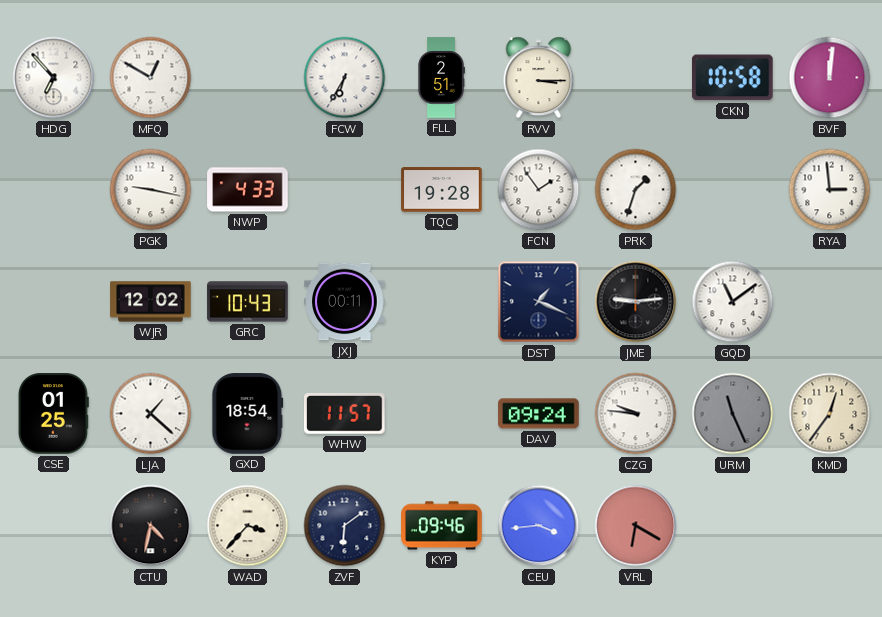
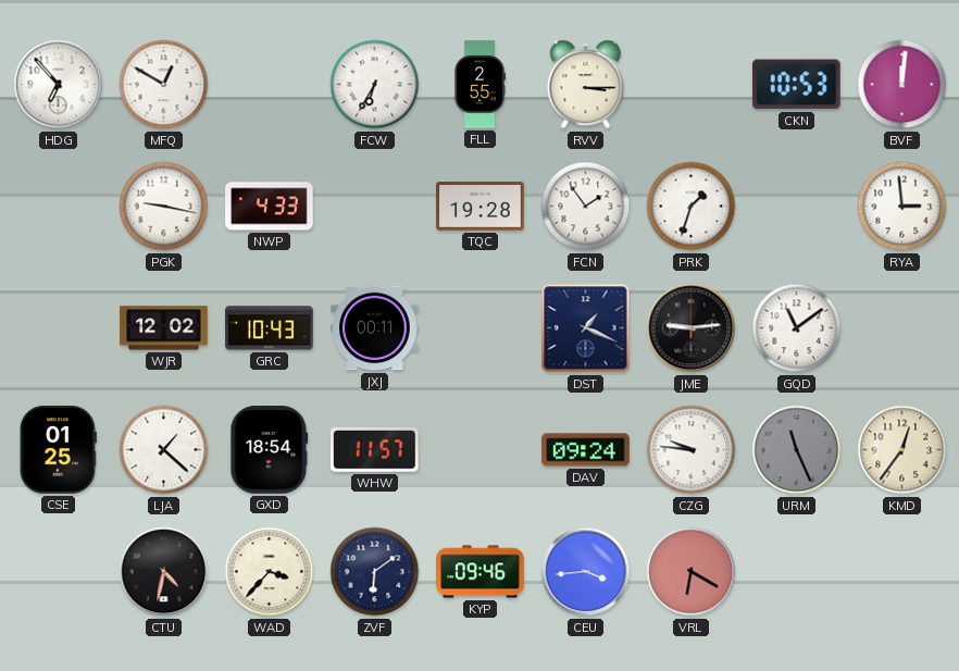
FLL: 2:51 -> 2:55
CKN: 10:58 -> 10:53
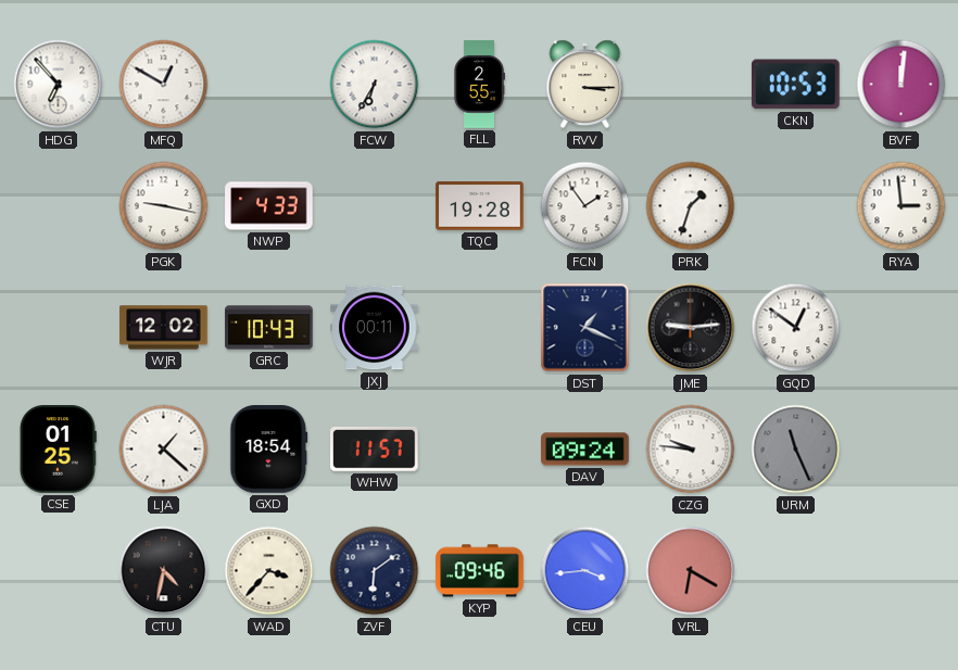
GQD: 11:09 -> 12:51
KMD: 12:36 -> none
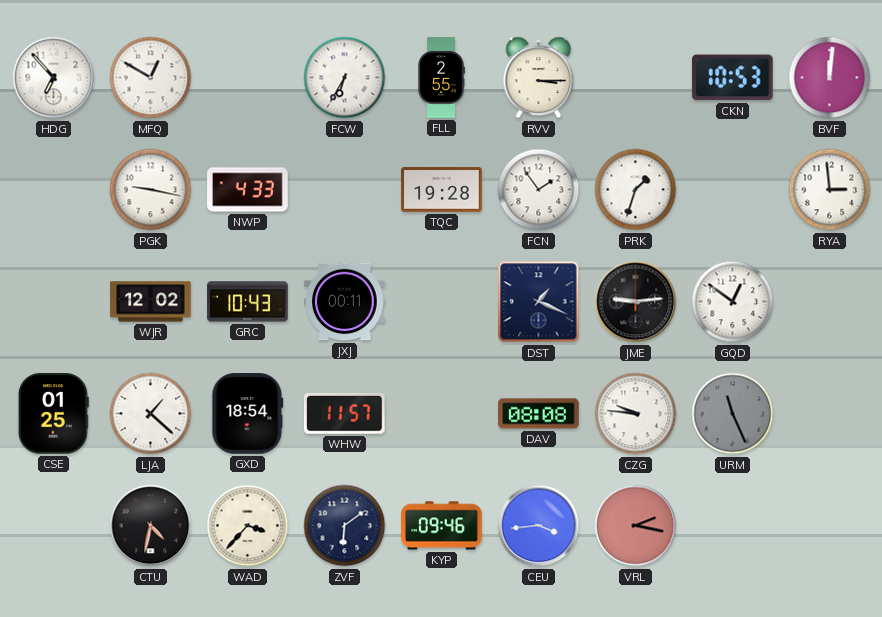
DAV: 09:24 -> 08:08
VRL: 6:20 -> 2:17
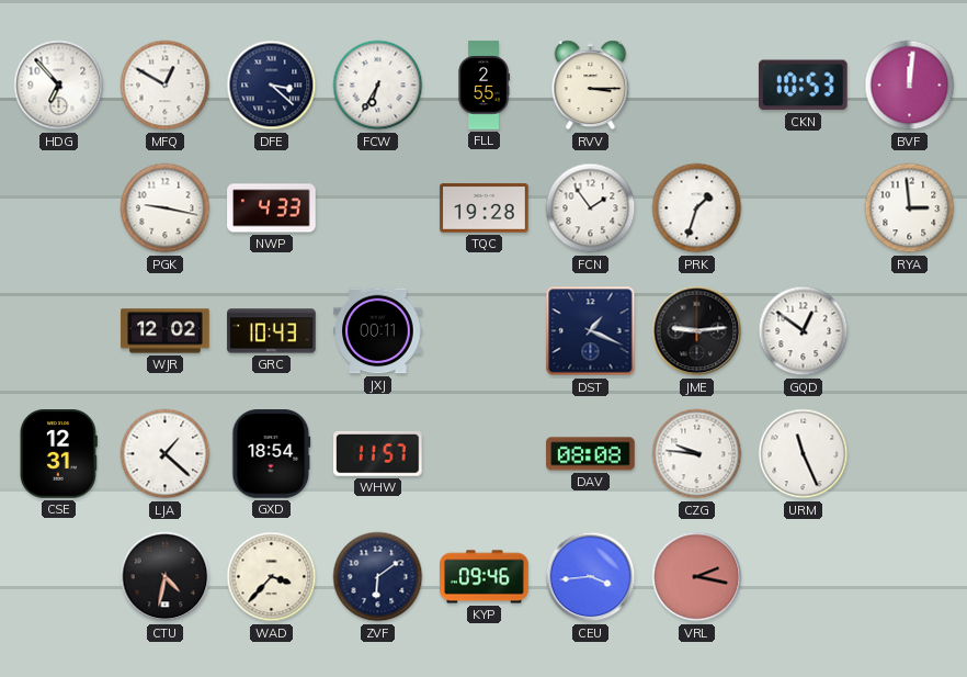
DFE: none -> 3:22
CSE: 01:25 -> 12:31
URM dial: grey -> white
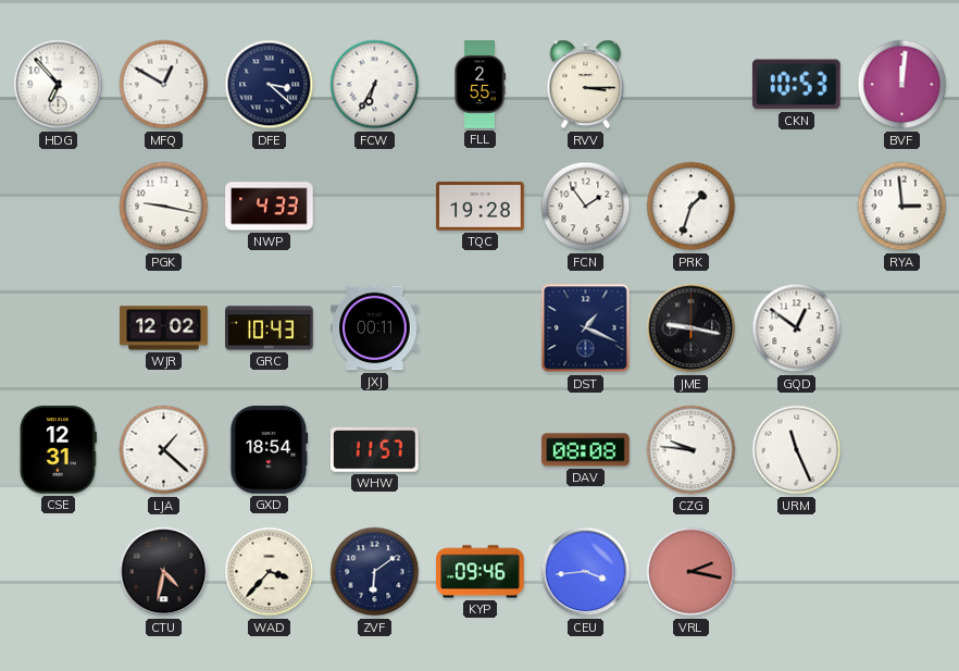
JME: 9:14 -> 9:17
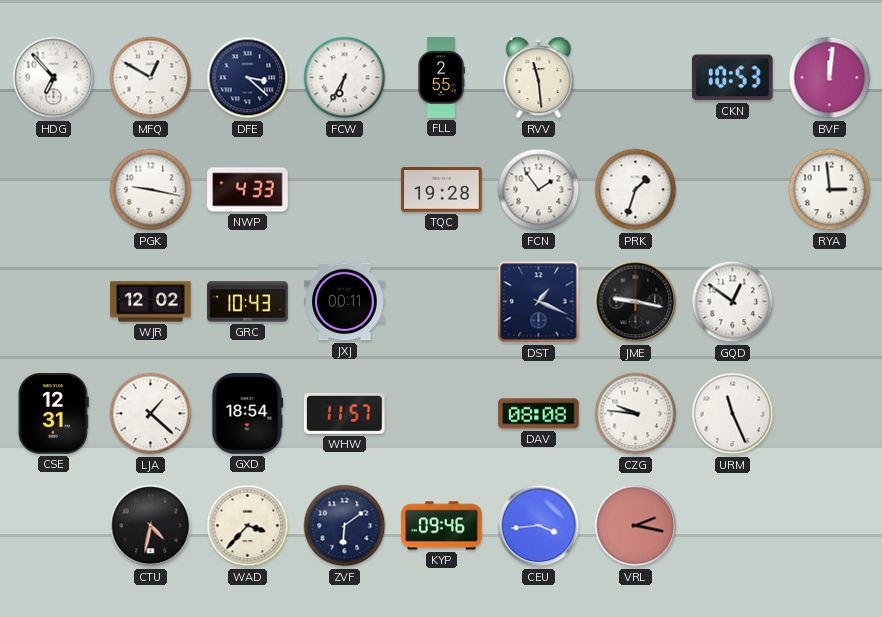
RVV: 3:15 -> 11:29
